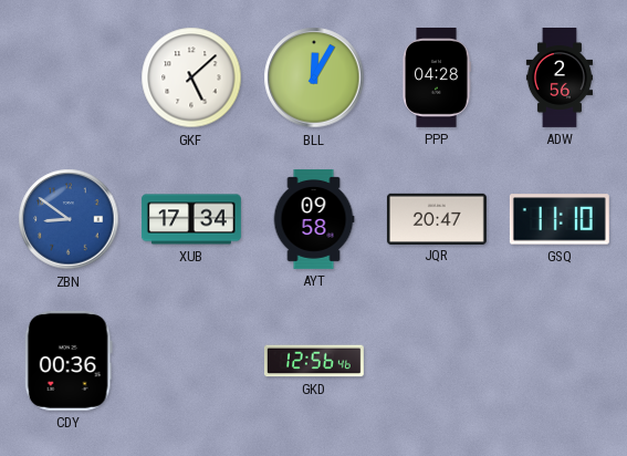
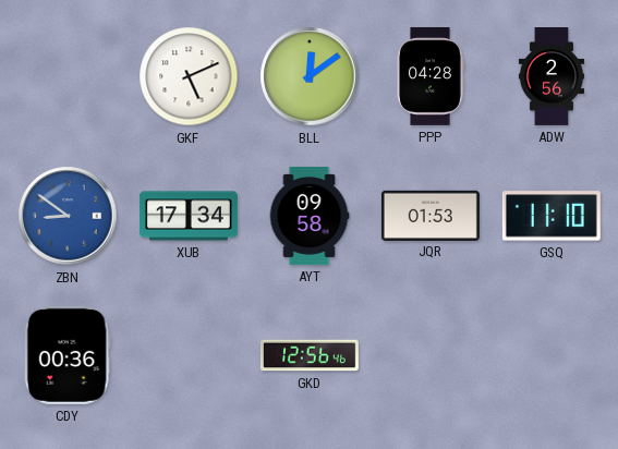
GKF: 5:08 -> 5:11
BLL: 12:05 -> 12:09
JQR: 20:47 -> 01:53
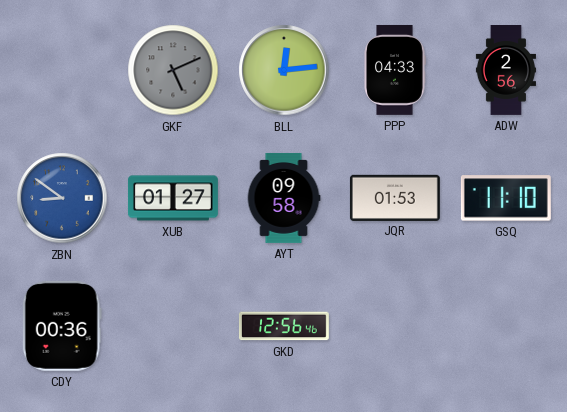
GKF dial: white -> grey
BLL: 12:09 -> 12:14
PPP: 04:28 -> 04:33
XUB: 17:34 -> 01:27
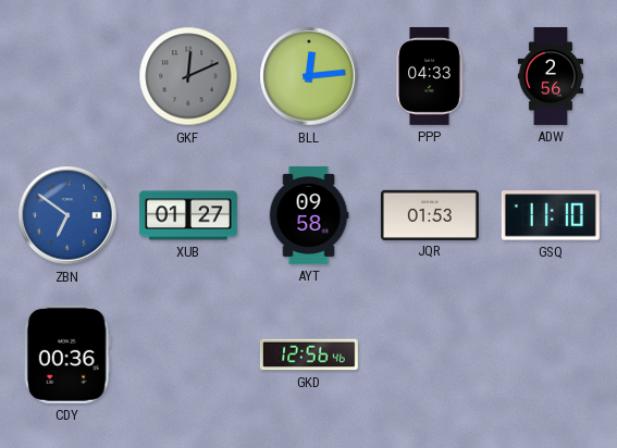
GKF: 5:11 -> 12:11
ZBN: 8:51 -> 6:51
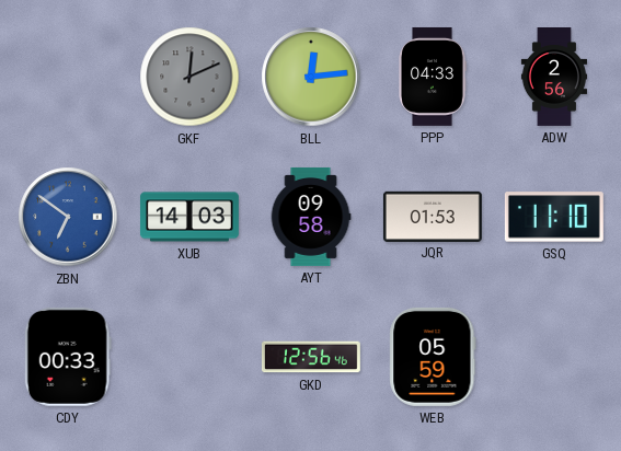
XUB: 01:27 -> 14:03
CDY: 00:36 -> 00:33
WEB: none -> 05:59
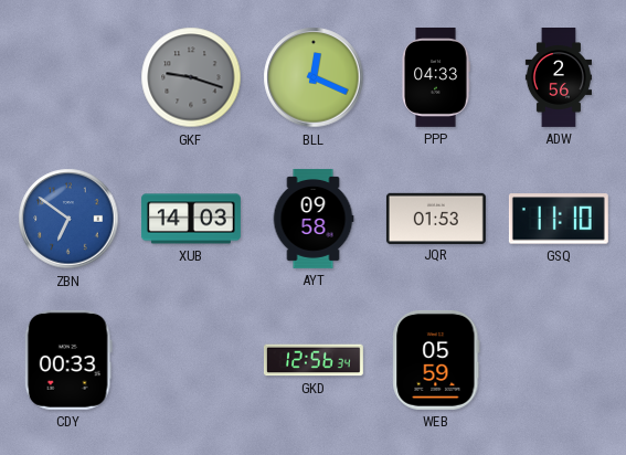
GKF: 12:11 -> 9:18
BLL: 12:14 -> 12:19
GKD: 12:56:46 -> 12:56:34
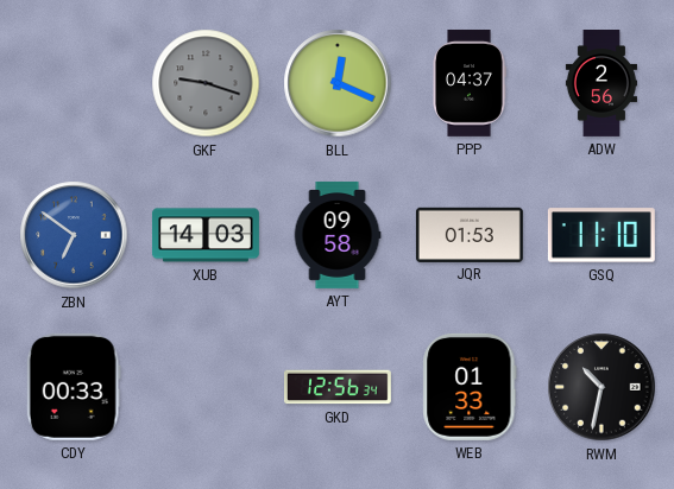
PPP: 04:33 -> 04:37
WEB: 05:59 -> 01:33
RWM: none -> 10:32
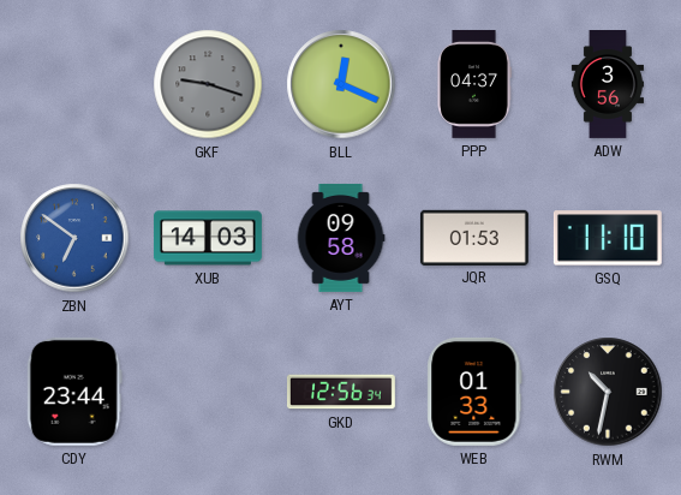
ADW: 2:56 -> 3:56
CDY: 00:33 -> 23:44
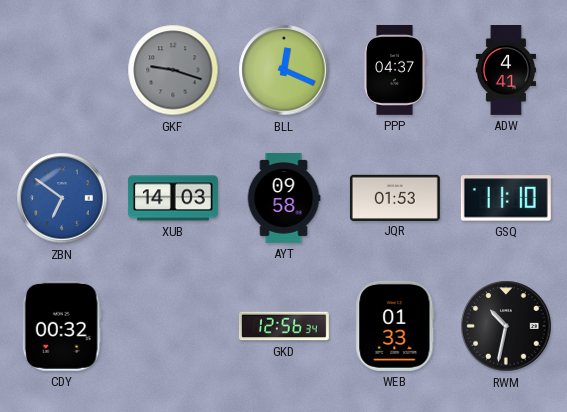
ADW: 3:56 -> 4:41
CDY: 23:44 -> 00:32
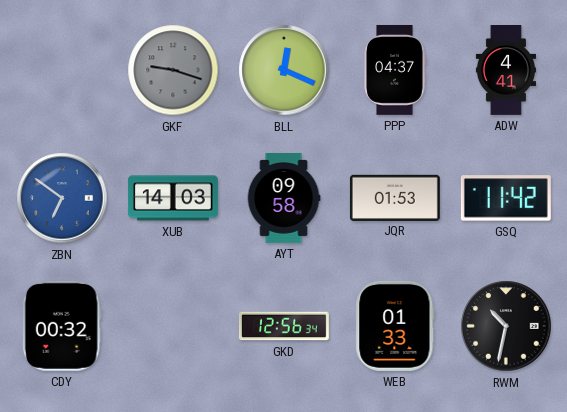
GSQ: 11:10 -> 11:42
